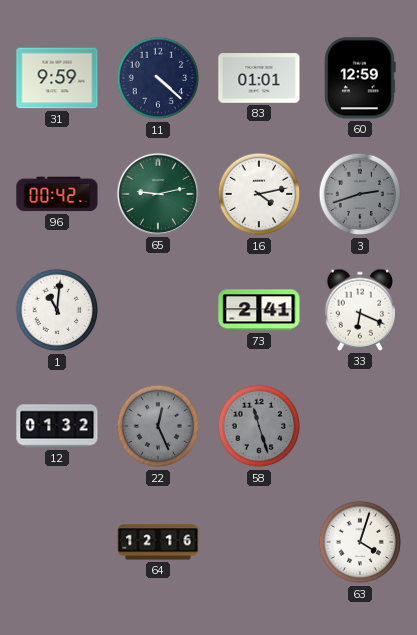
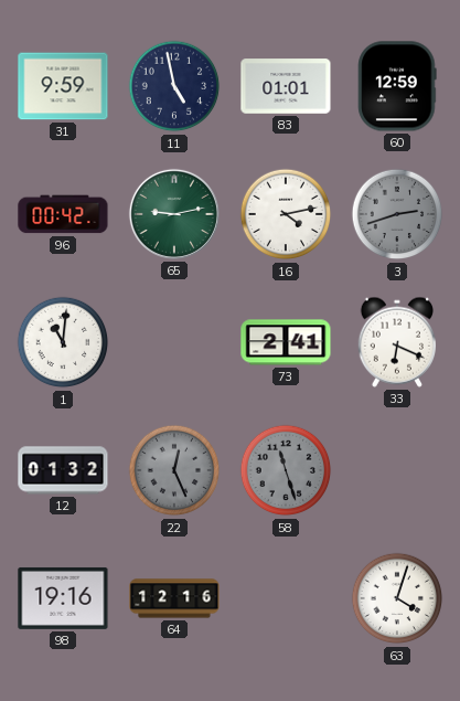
11: 4:22 -> 4:58
98: none -> 19:16
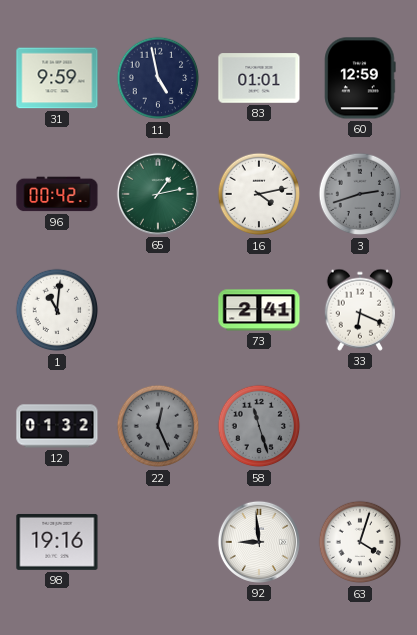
65: 9:13 -> 1:13
64: 12:16 -> none
92: none -> 8:59
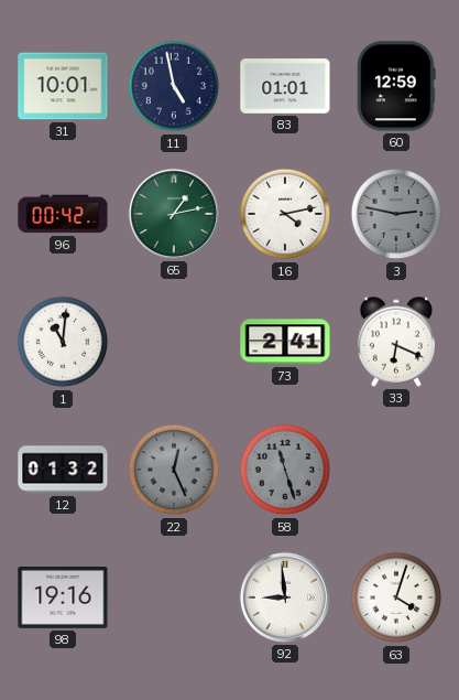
31: 9:59 -> 10:01
3: 2:42 -> 2:47
